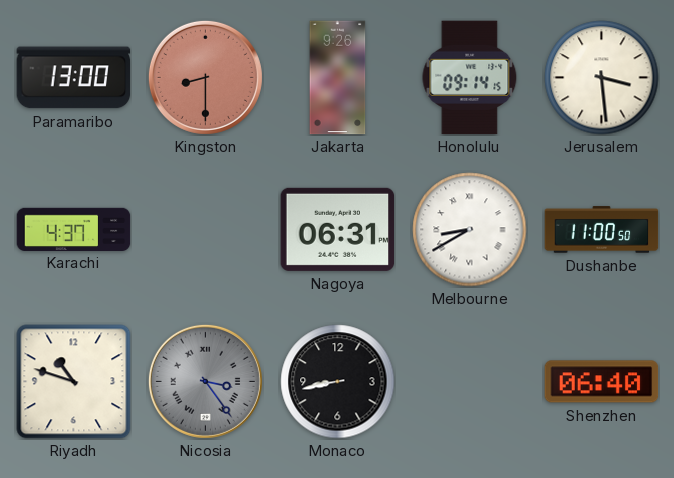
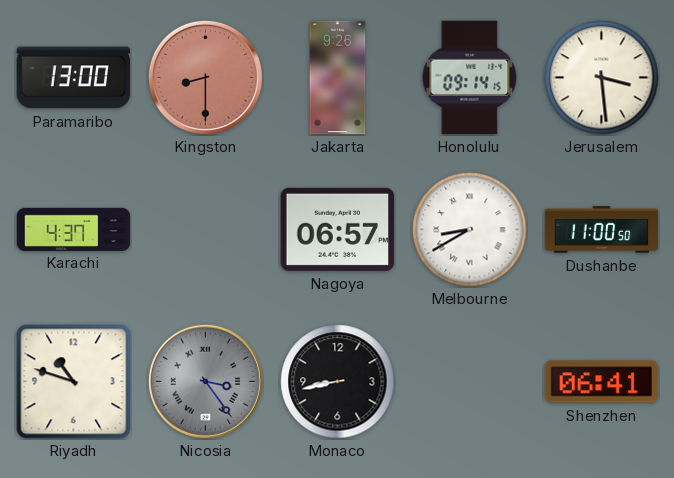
Nagoya: 06:31 -> 06:57
Shenzhen: 06:40 -> 06:41
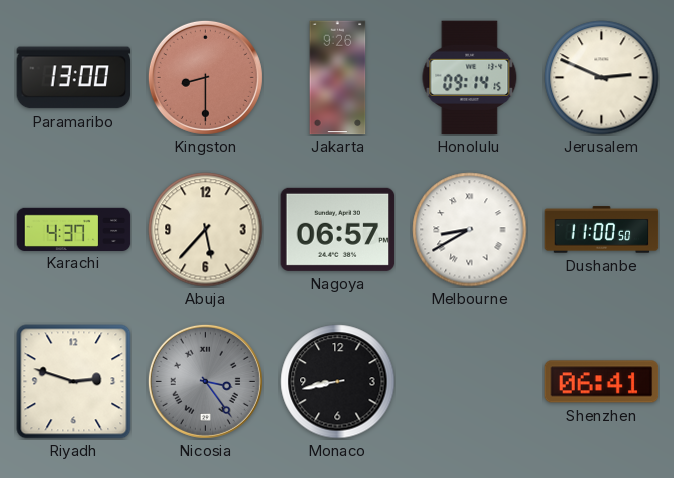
Jerusalem: 3:29 -> 2:49
Abuja: none -> 5:37
Riyadh: 10:48 -> 2:48
